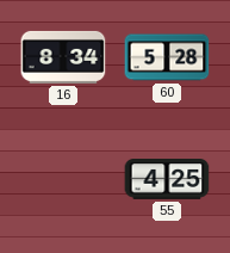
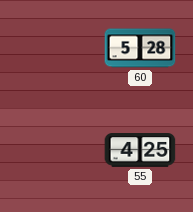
16: 8:34 -> none
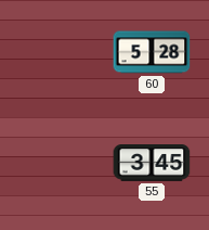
55: 4:25 -> 3:45
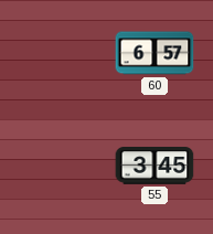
60: 5:28 -> 6:57
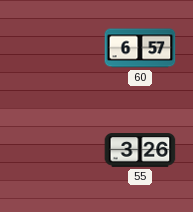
55: 3:45 -> 3:26
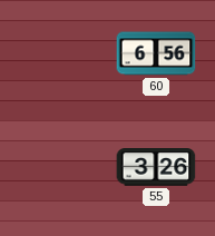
60: 6:57 -> 6:56
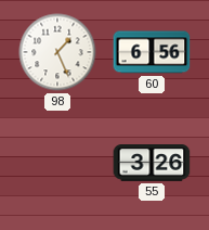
98: none -> 1:26
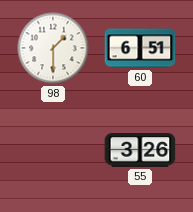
98: 1:26 -> 1:30
60: 6:56 -> 6:51
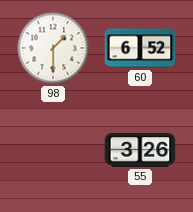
60: 6:51 -> 6:52
